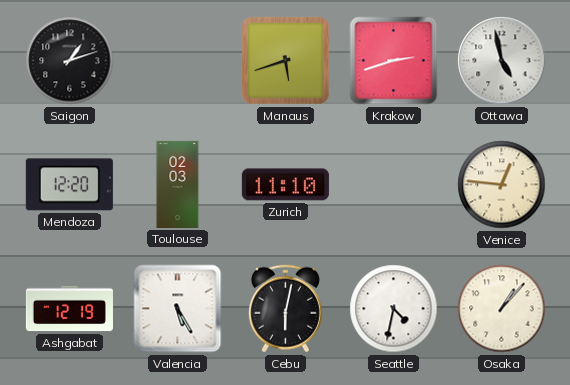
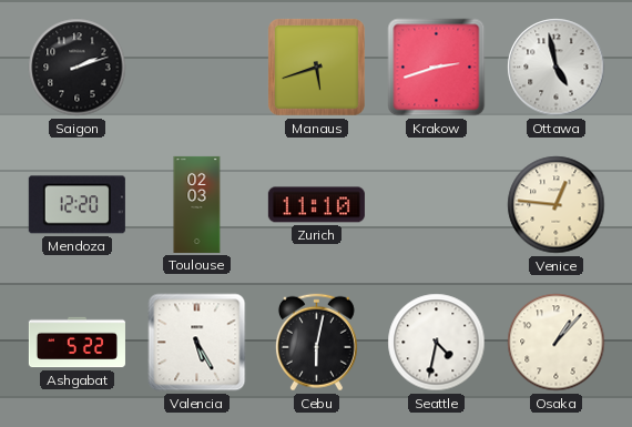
Saigon: 1:12 -> 2:12
Ashgabat: 12:19 -> 5:22
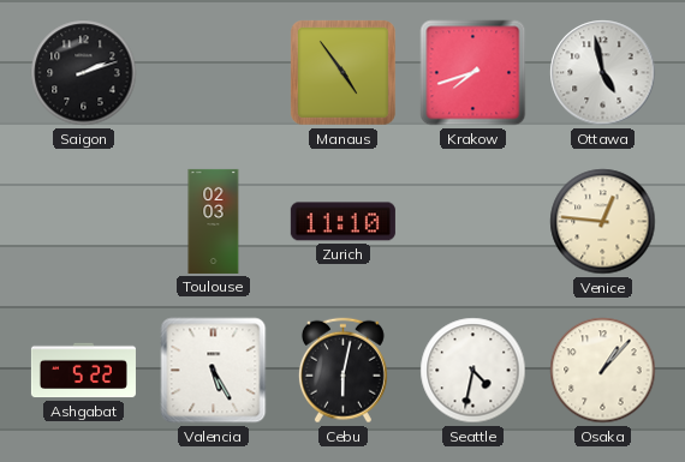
Manaus: 5:42 -> 4:54
Krakow: 2:42 -> 7:42
Mendoza: 12:20 -> none
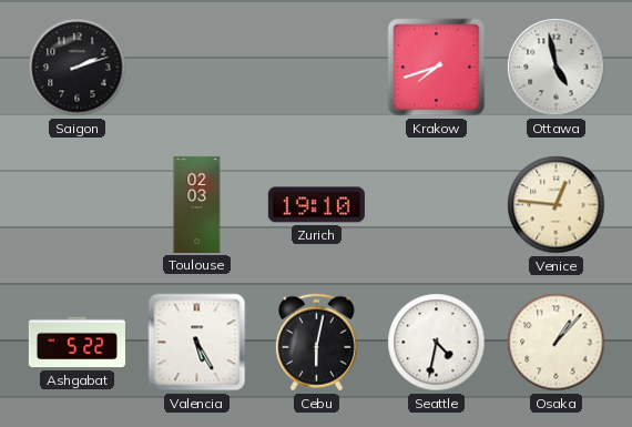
Manaus: 4:54 -> none
Zurich: 11:10 -> 19:10
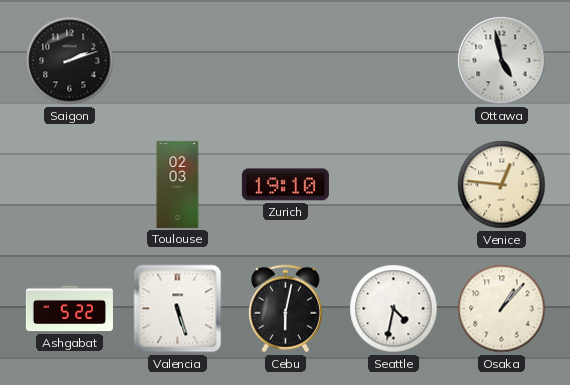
Krakow: 7:42 -> none
Valencia: 5:25 -> 5:27
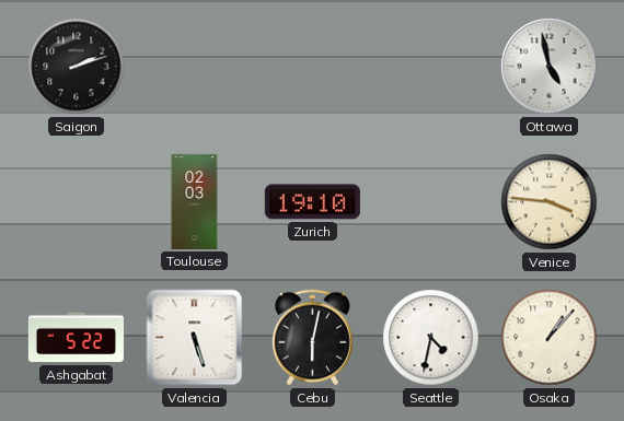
Venice: 12:46 -> 3:46
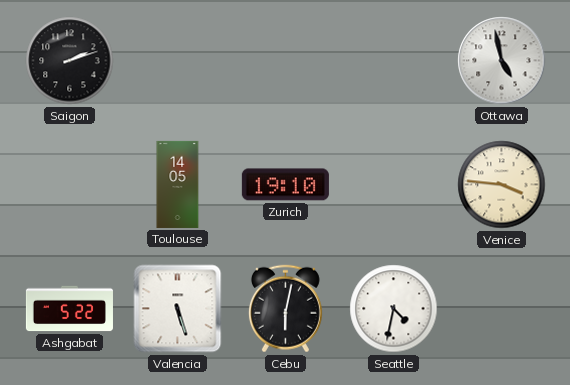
Toulouse: 02:03 -> 14:05
Osaka: 1:07 -> none
